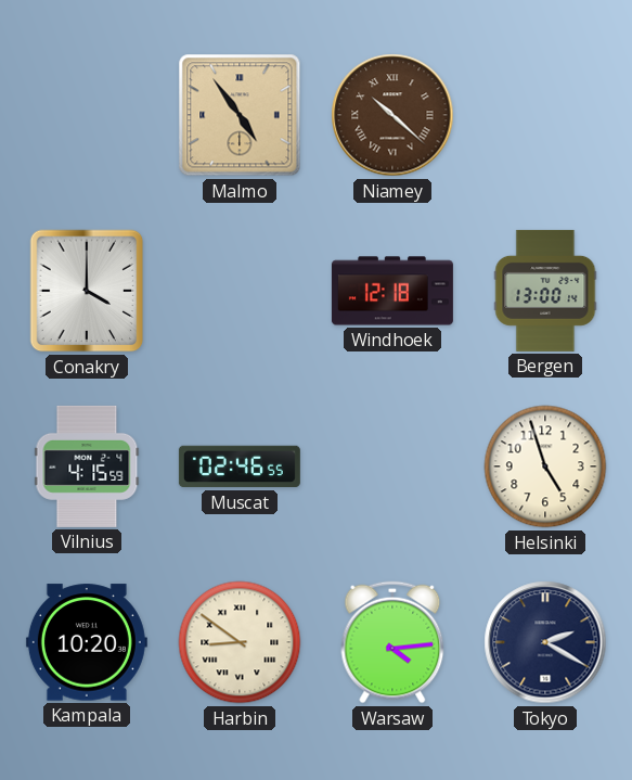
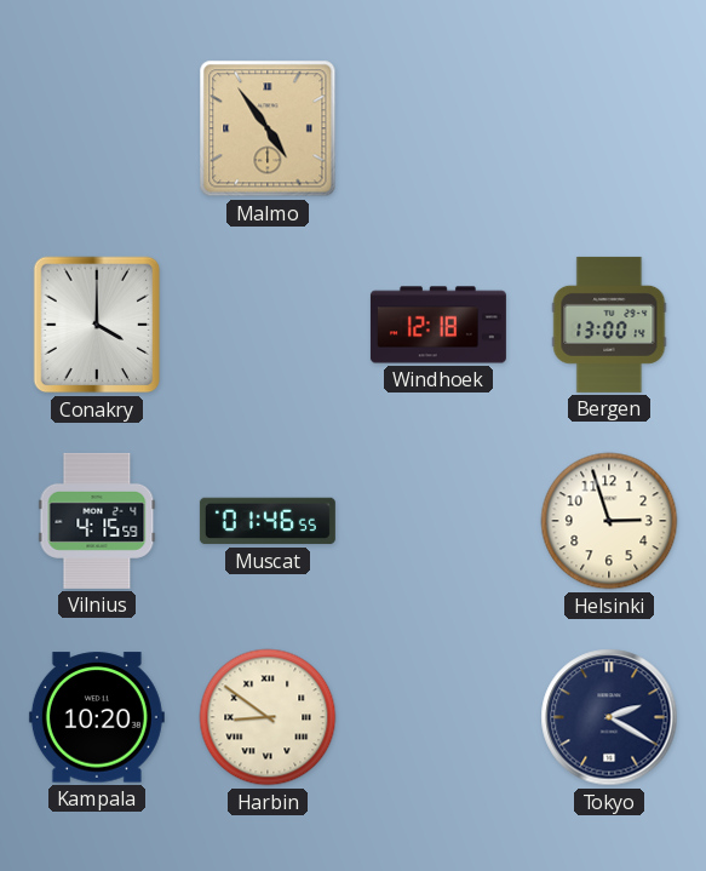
Niamey: 10:22 -> none
Muscat: 02:46 -> 01:46
Helsinki: 4:57 -> 2:57
Warsaw: 4:14 -> none
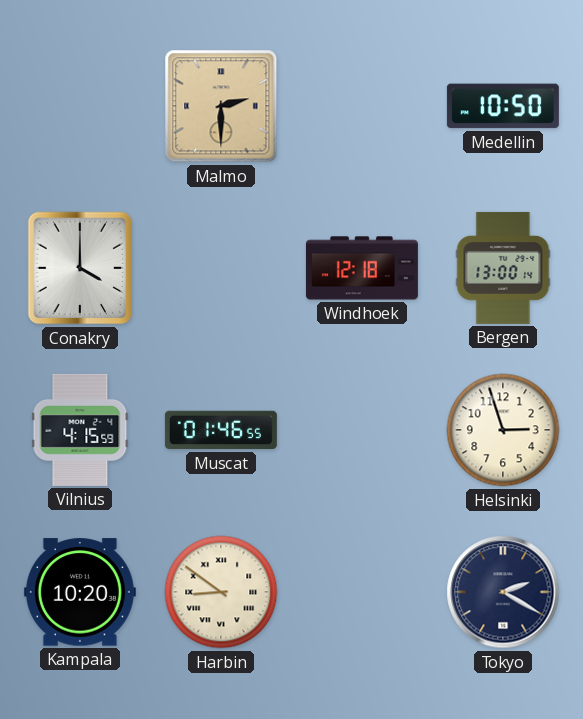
Malmo: 4:54 -> 2:30
Medellin: none -> 10:50
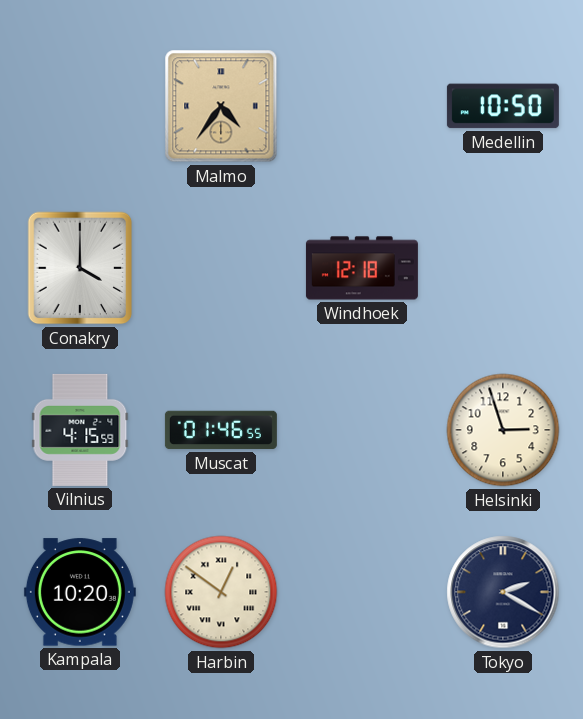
Malmo: 2:30 -> 4:36
Bergen: 13:00 -> none
Harbin: 8:51 -> 12:51
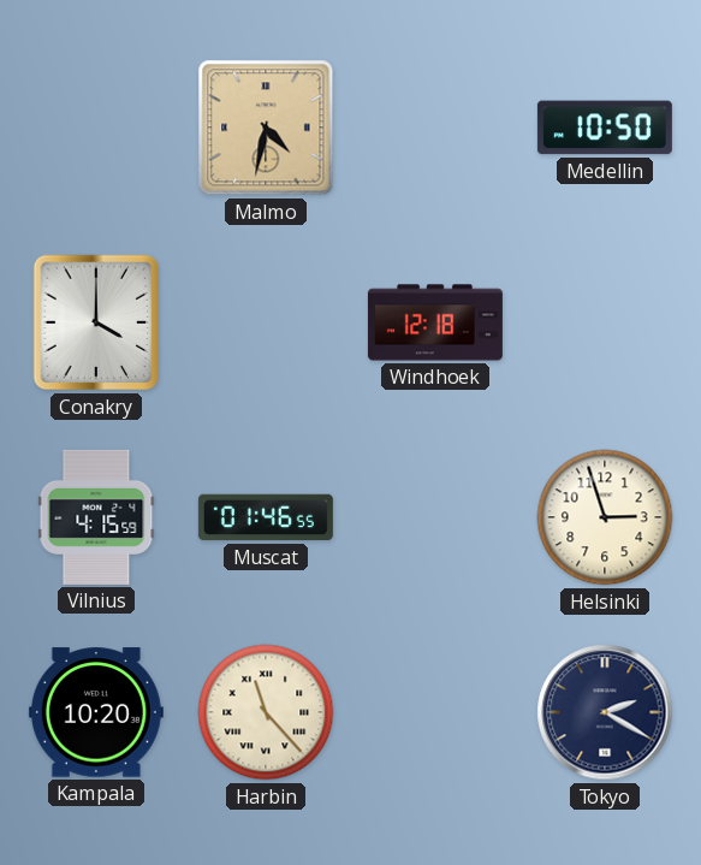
Malmo: 4:36 -> 4:32
Harbin: 12:51 -> 11:23
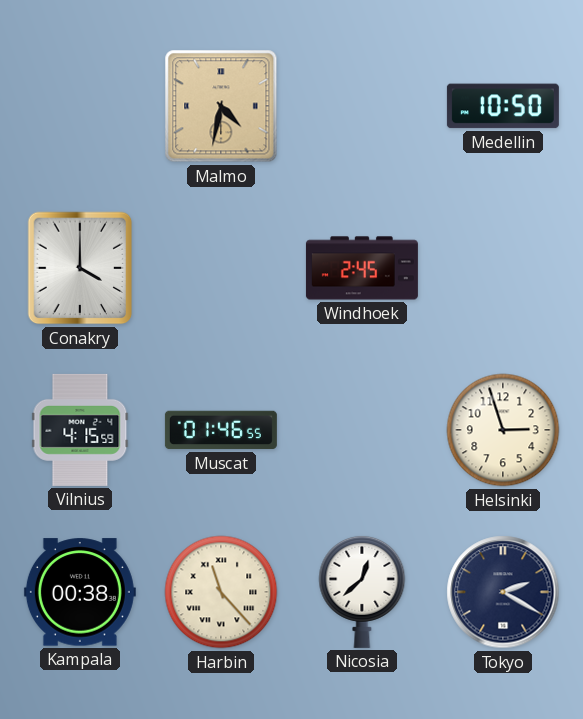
Windhoek: 12:18 -> 2:45
Kampala: 10:20 -> 00:38
Nicosia: none -> 12:38
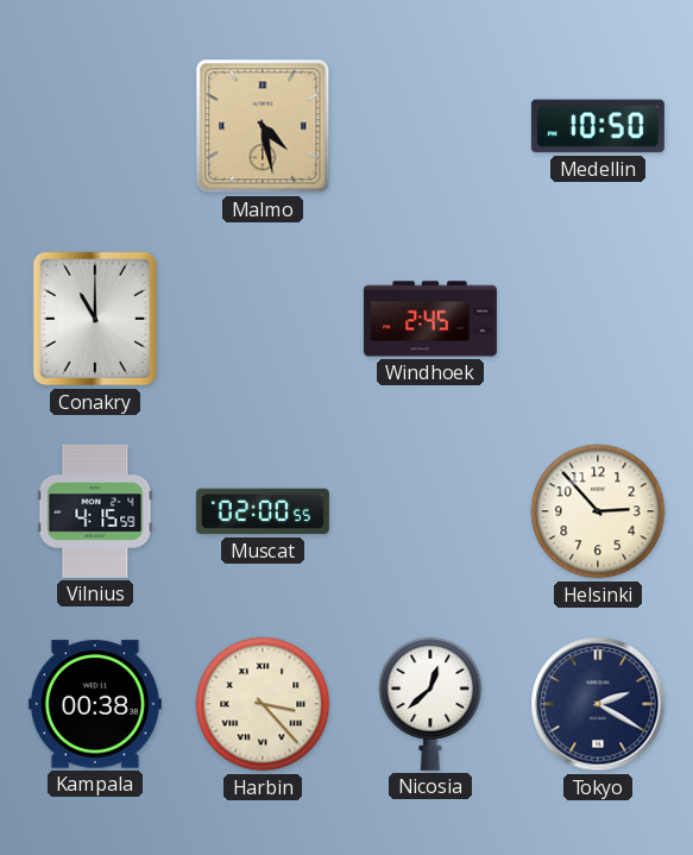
Malmo: 4:32 -> 4:28
Conakry: 4:00 -> 11:00
Muscat: 01:46 -> 02:00
Helsinki: 2:57 -> 2:53
Harbin: 11:23 -> 3:23
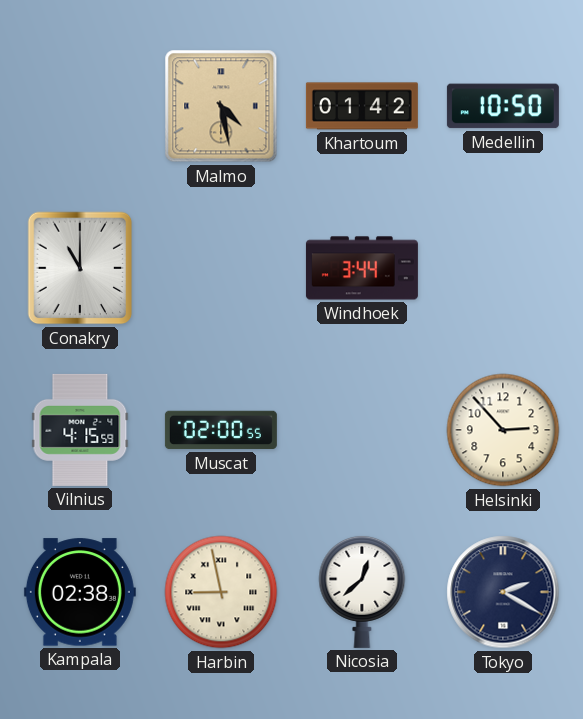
Khartoum: none -> 01:42
Windhoek: 2:45 -> 3:44
Kampala: 00:38 -> 02:38
Harbin: 3:23 -> 8:58
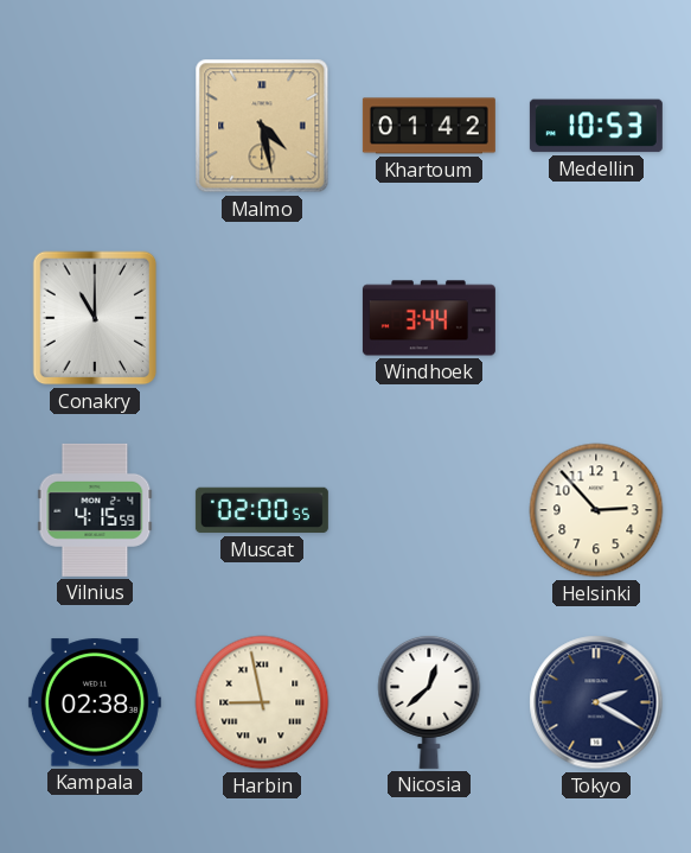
Medellin: 10:50 -> 10:53
